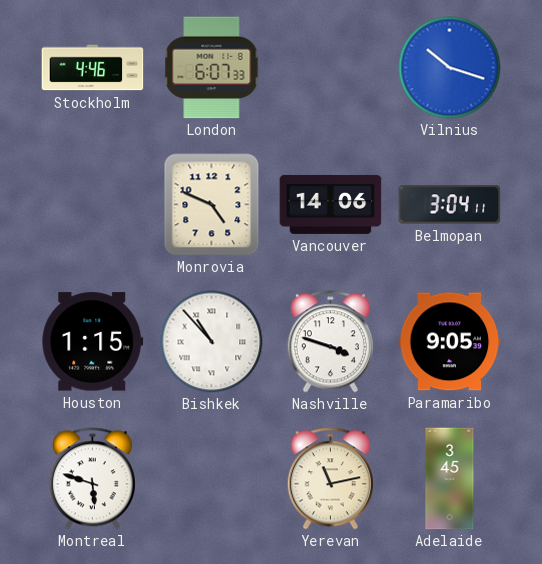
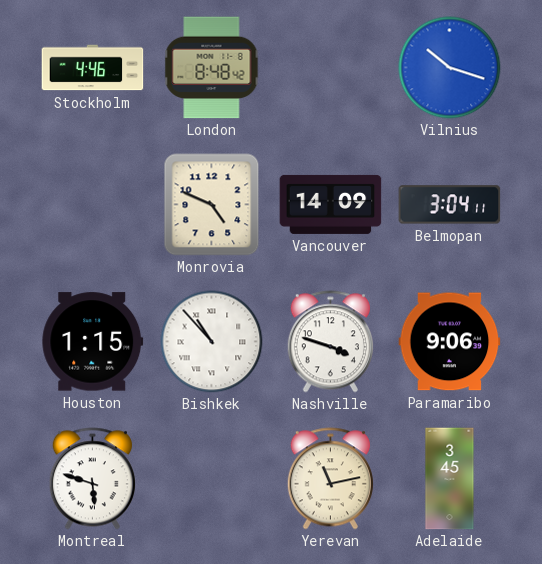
London: 6:07 -> 8:48
Vancouver: 14:06 -> 14:09
Paramaribo: 9:05 -> 9:06
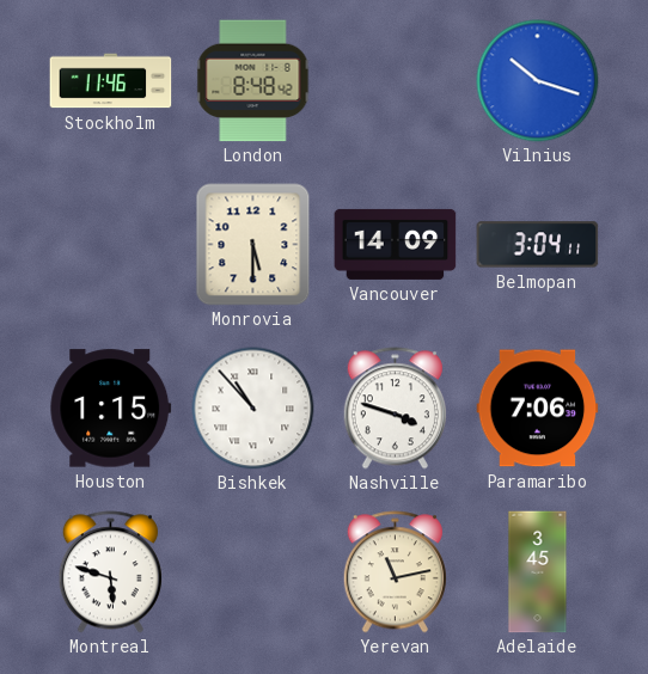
Stockholm: 4:46 -> 11:46
Monrovia: 4:49 -> 5:30
Paramaribo: 9:06 -> 7:06
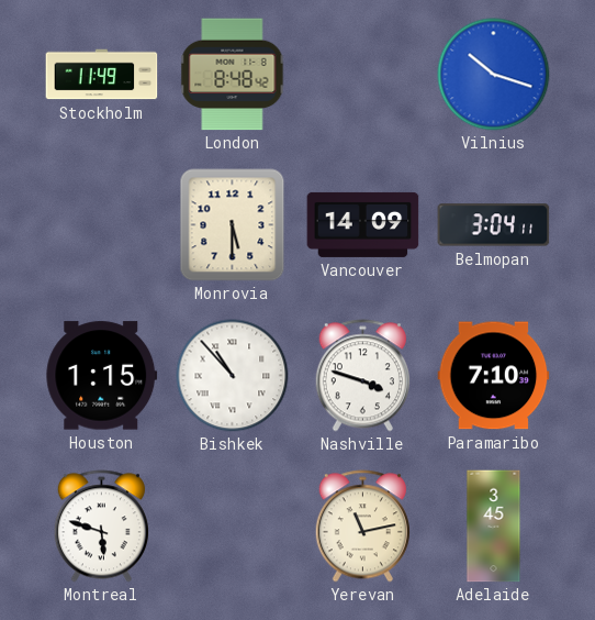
Stockholm: 11:46 -> 11:49
Paramaribo: 7:06 -> 7:10
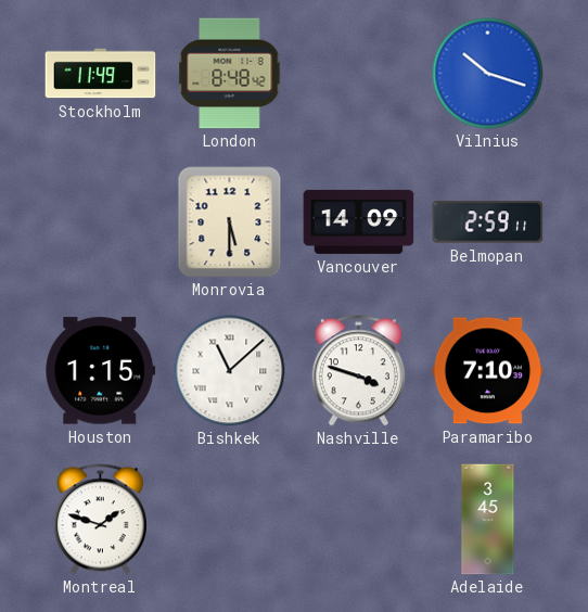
Belmopan: 3:04 -> 2:59
Bishkek: 10:53 -> 11:08
Montreal: 5:48 -> 1:48
Yerevan: 11:13 -> none
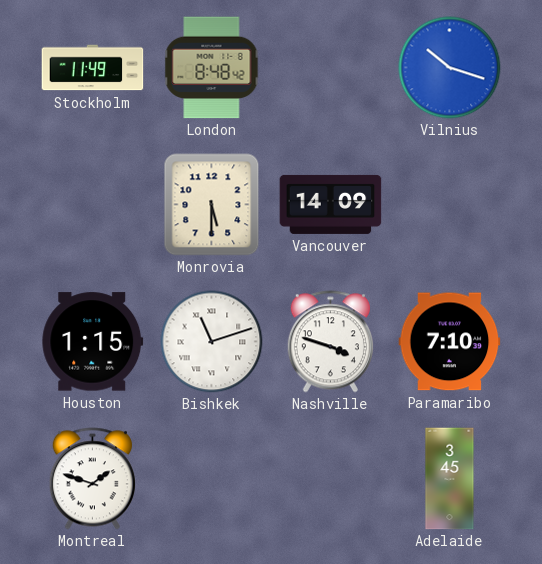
Belmopan: 2:59 -> none
Bishkek: 11:08 -> 11:12
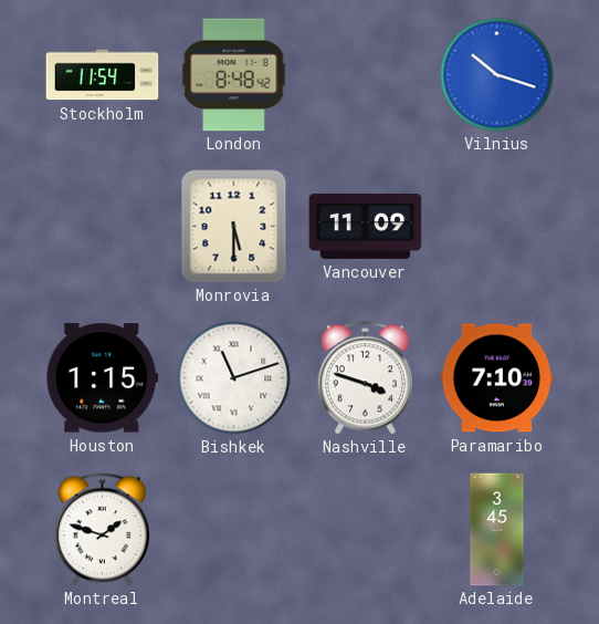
Stockholm: 11:49 -> 11:54
Vancouver: 14:09 -> 11:09
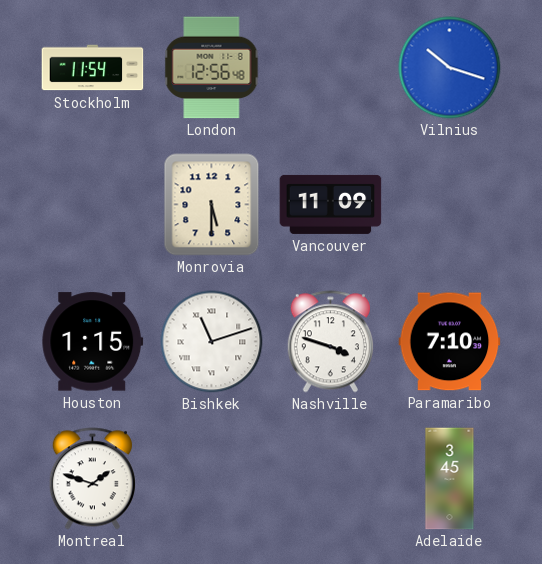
London: 8:48 -> 12:56
